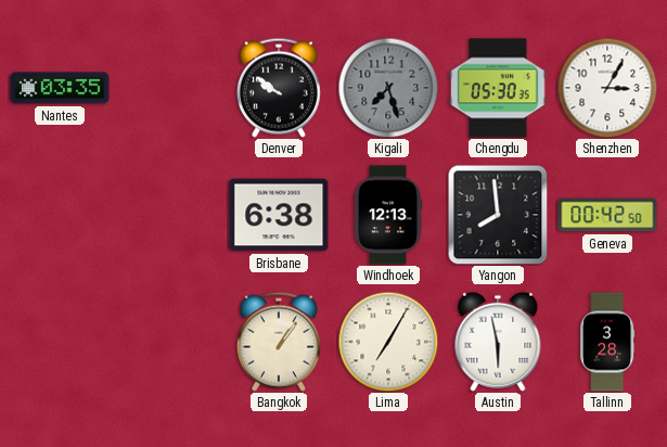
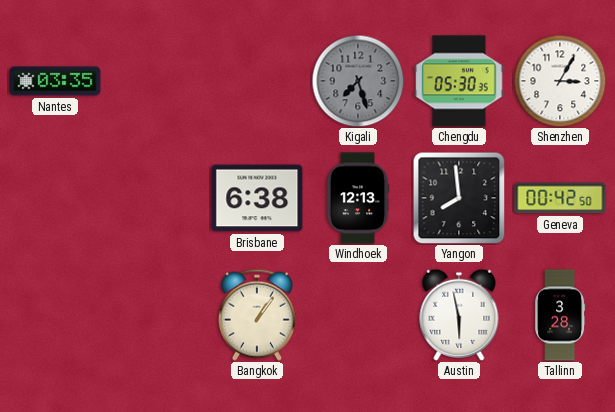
Denver: 9:51 -> none
Lima: 7:05 -> none
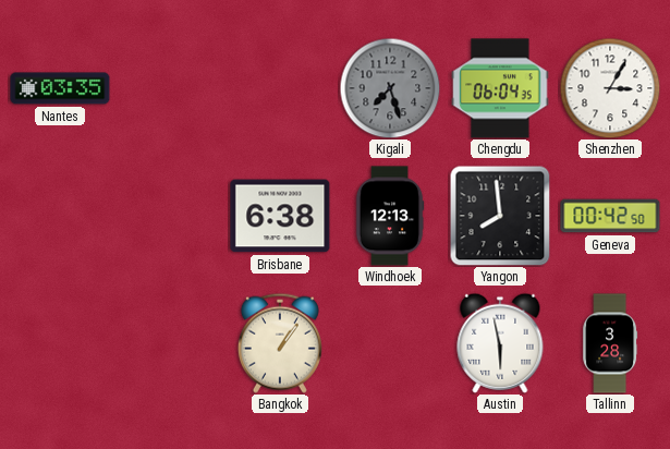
Chengdu: 05:30 -> 06:04
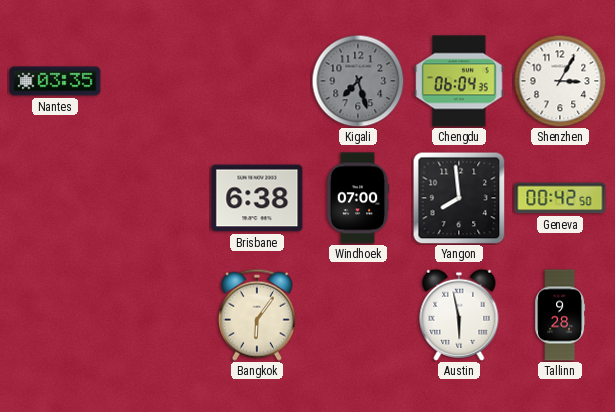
Windhoek: 12:13 -> 07:00
Bangkok: 1:06 -> 6:06
Tallinn: 3:28 -> 9:28
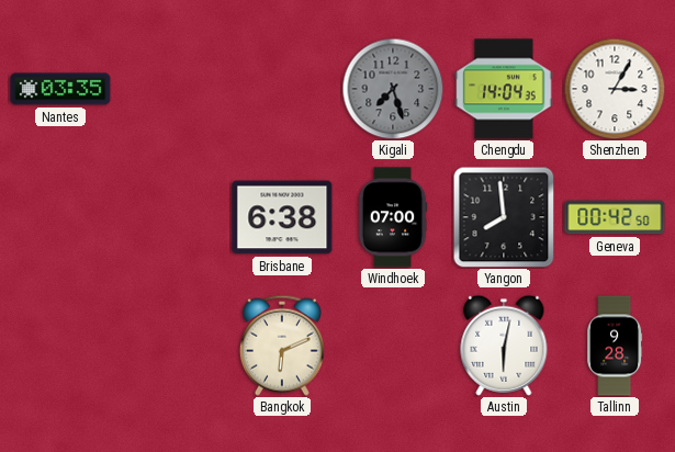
Chengdu: 06:04 -> 14:04
Bangkok: 6:06 -> 6:11
Austin: 5:58 -> 6:02
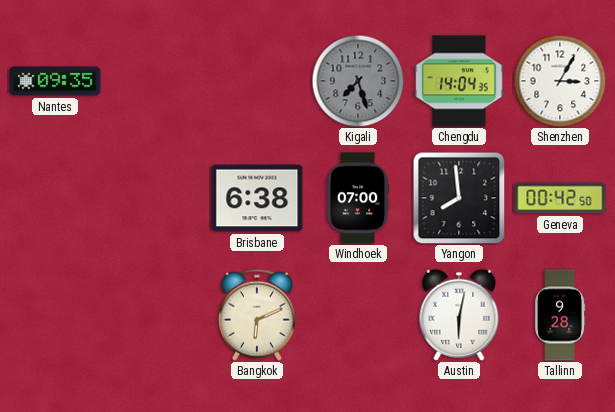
Nantes: 03:35 -> 09:35
